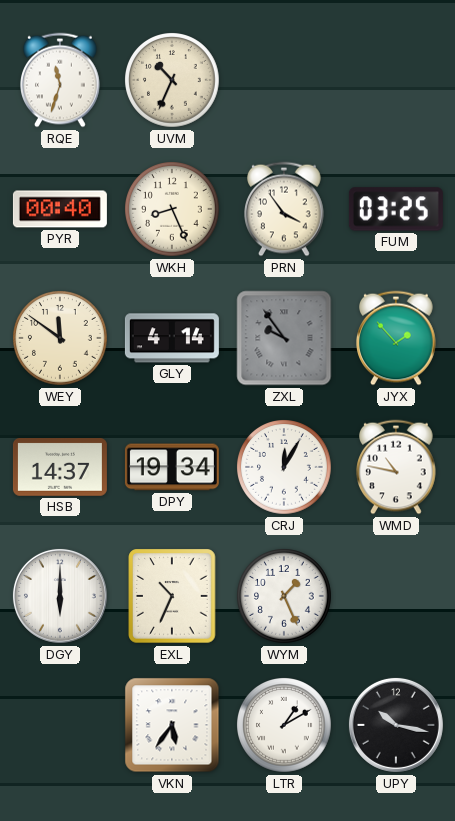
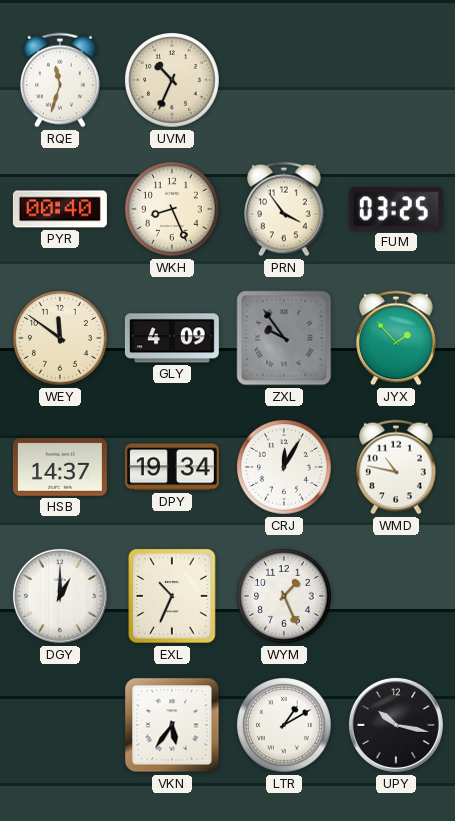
GLY: 4:14 -> 4:09
DGY: 6:00 -> 1:00
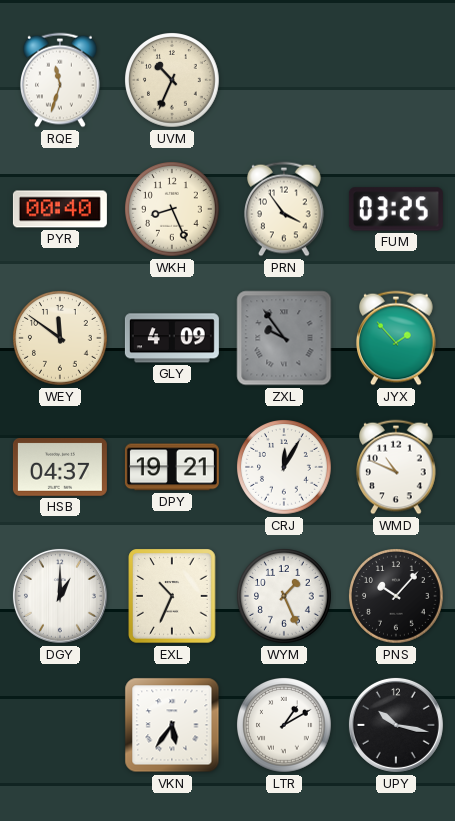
HSB: 14:37 -> 04:37
DPY: 19:34 -> 19:21
WMD: 10:47 -> 10:49
PNS: none -> 10:07
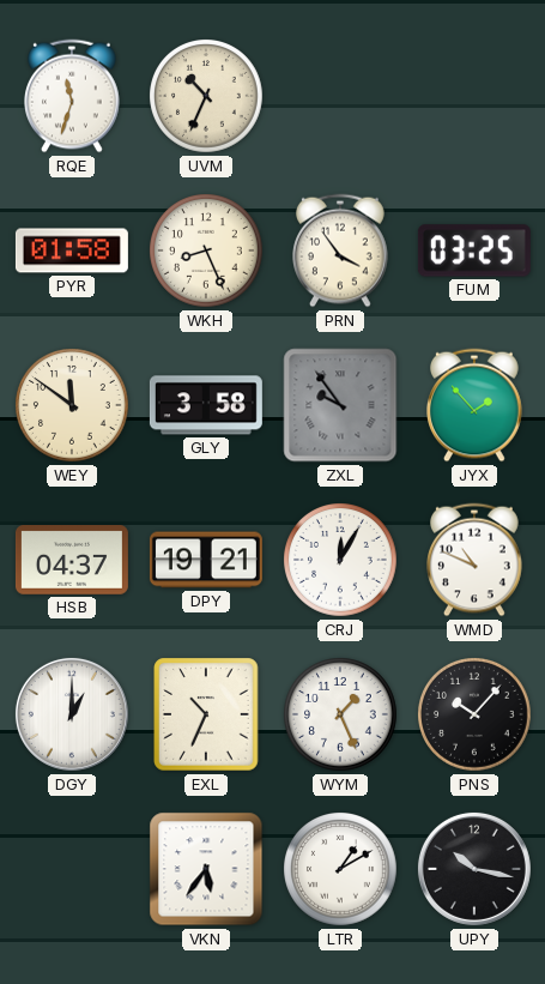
PYR: 00:40 -> 01:58
GLY: 4:09 -> 3:58
